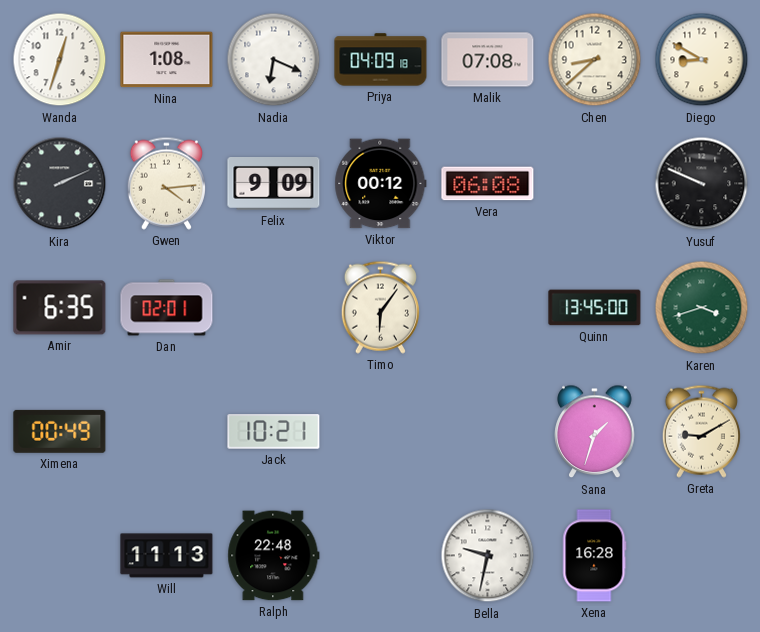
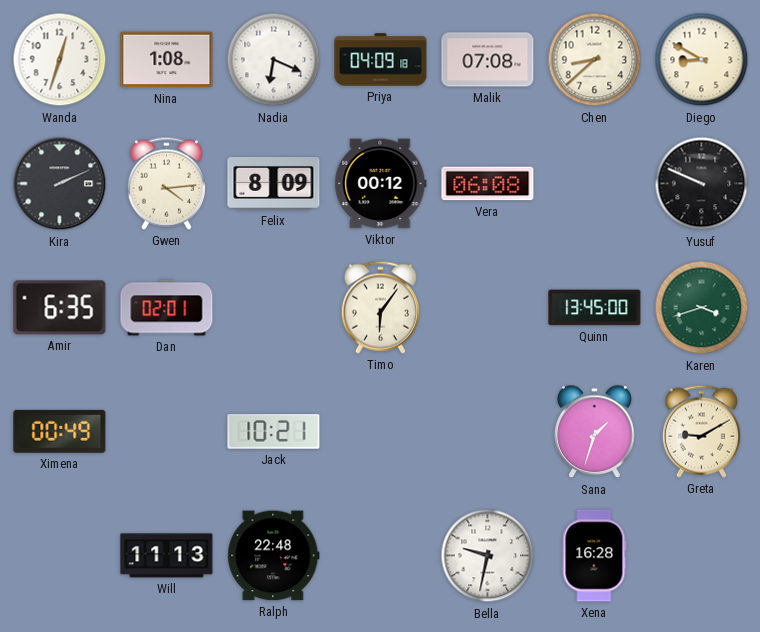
Felix: 9:09 -> 8:09
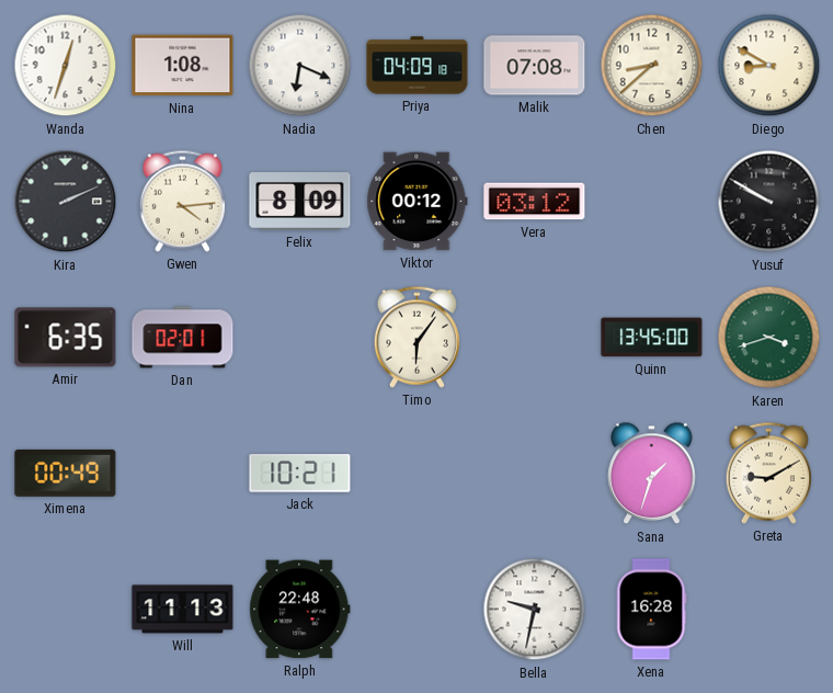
Vera: 06:08 -> 03:12
Yusuf: 9:49 -> 9:50
